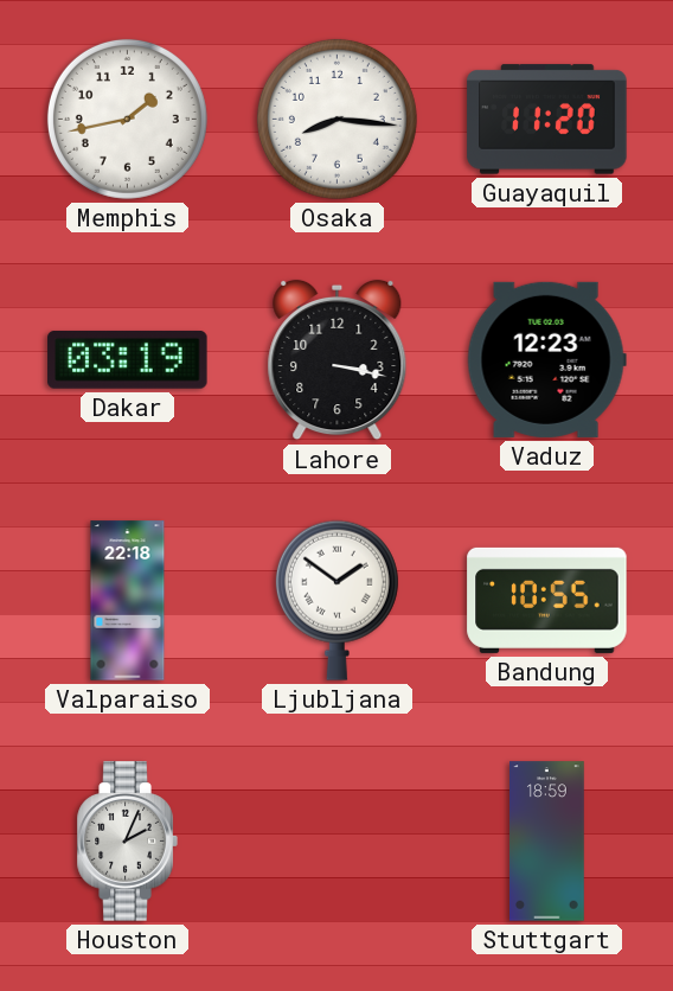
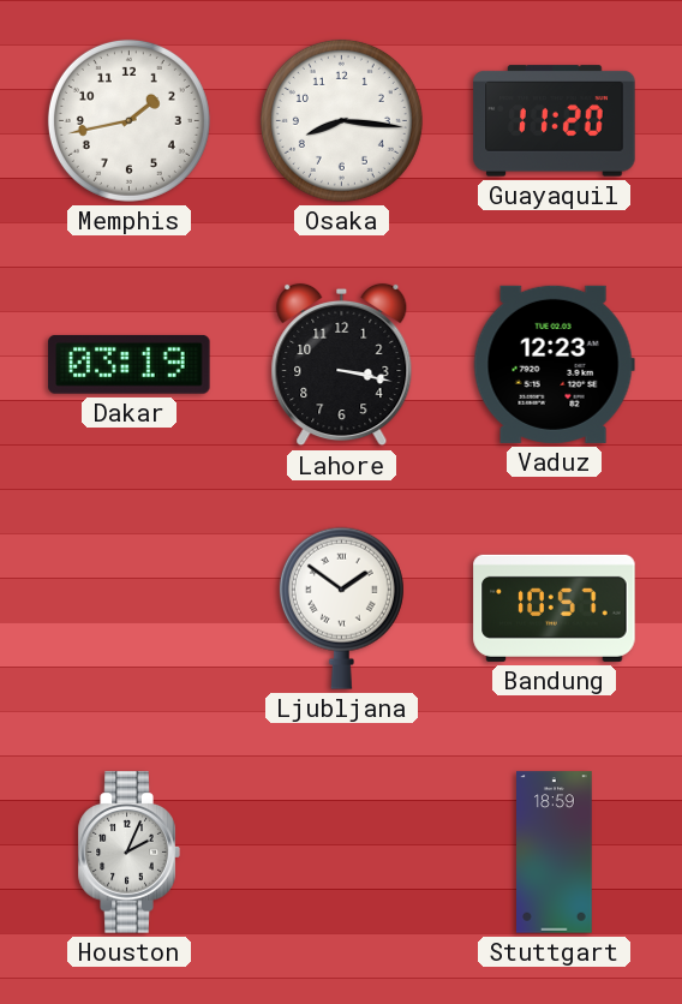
Valparaiso: 22:18 -> none
Bandung: 10:55 -> 10:57
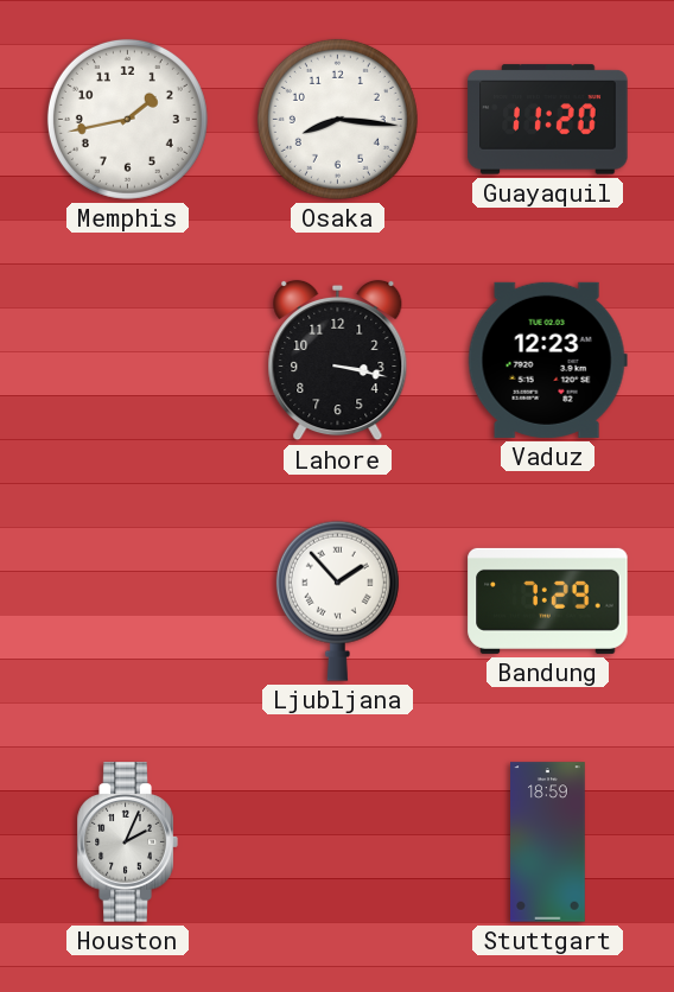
Dakar: 03:19 -> none
Ljubljana: 1:51 -> 1:53
Bandung: 10:57 -> 7:29
